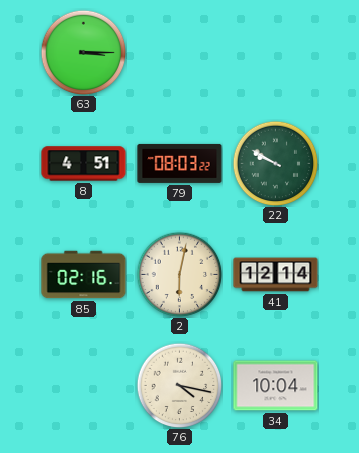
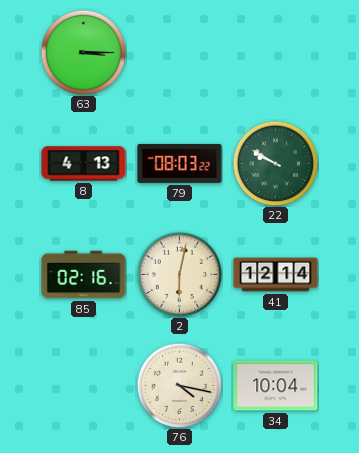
8: 4:51 -> 4:13
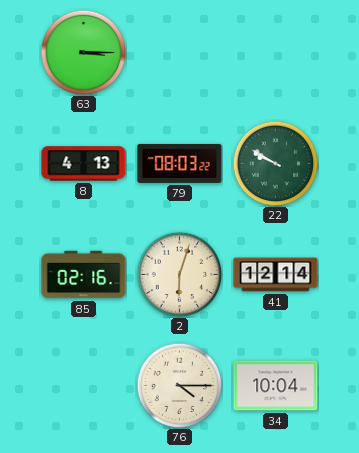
2: 6:02 -> 6:03
76: 4:17 -> 4:15
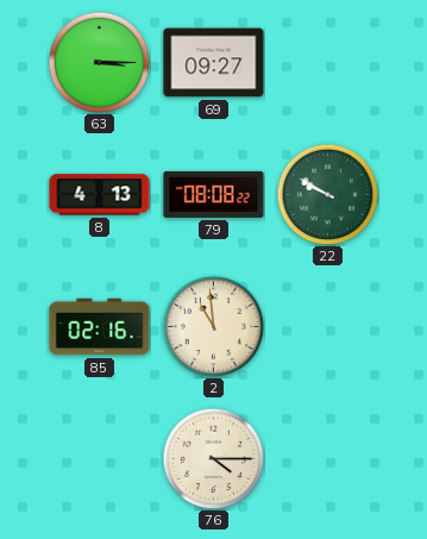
69: none -> 09:27
79: 08:03 -> 08:08
2: 6:03 -> 10:59
41: 12:14 -> none
34: 10:04 -> none
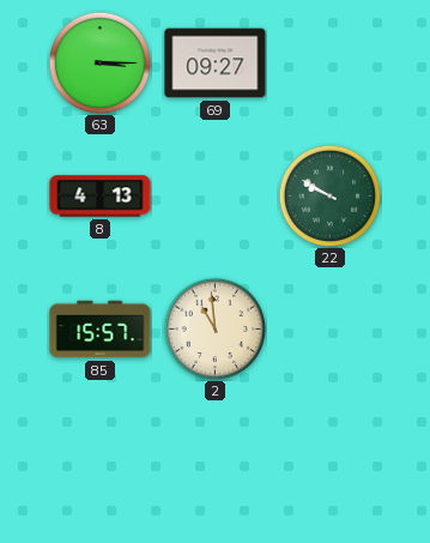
79: 08:08 -> none
85: 02:16 -> 15:57
76: 4:15 -> none
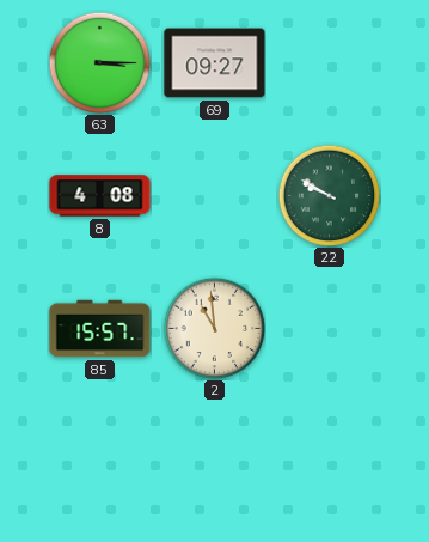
8: 4:13 -> 4:08
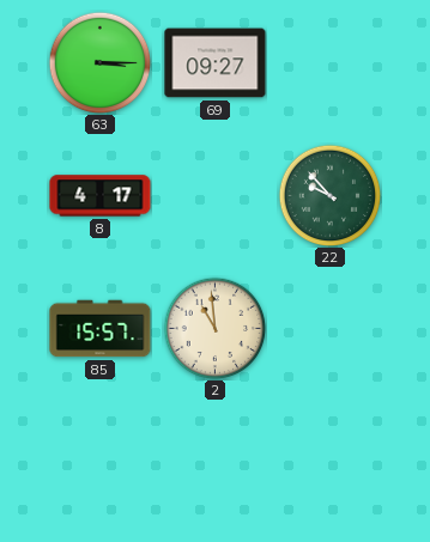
8: 4:08 -> 4:17
22: 9:50 -> 9:53
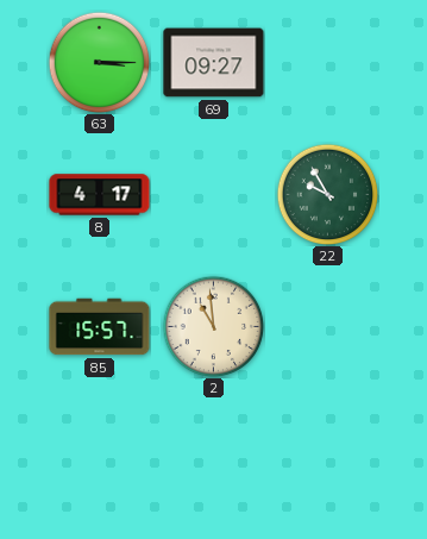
22: 9:53 -> 9:55
